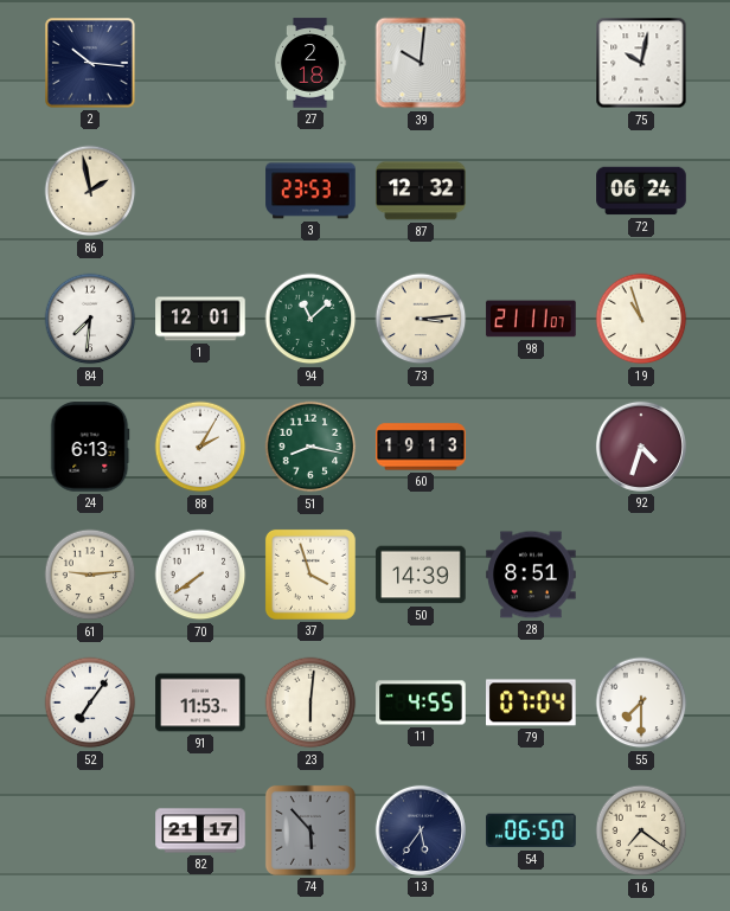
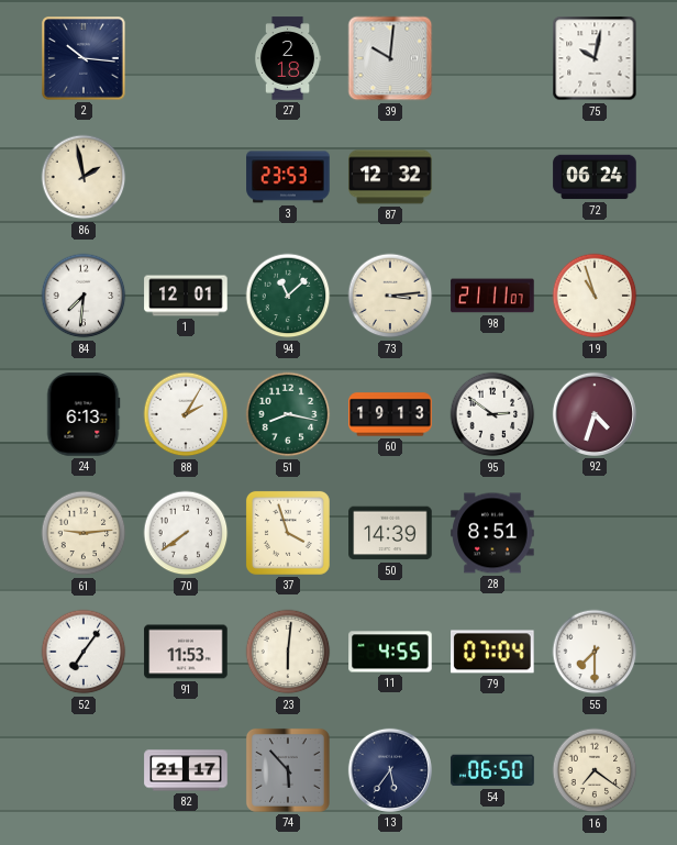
95: none -> 2:51
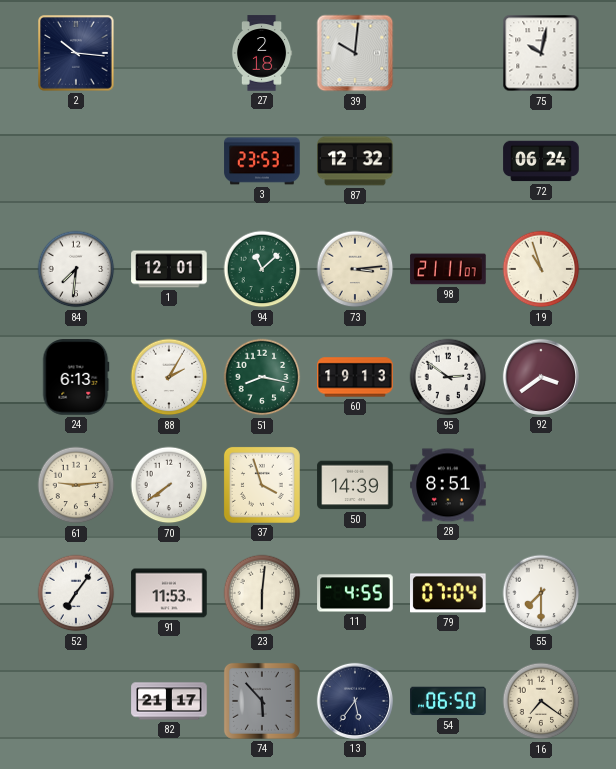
86: 1:58 -> none
92: 4:33 -> 3:39
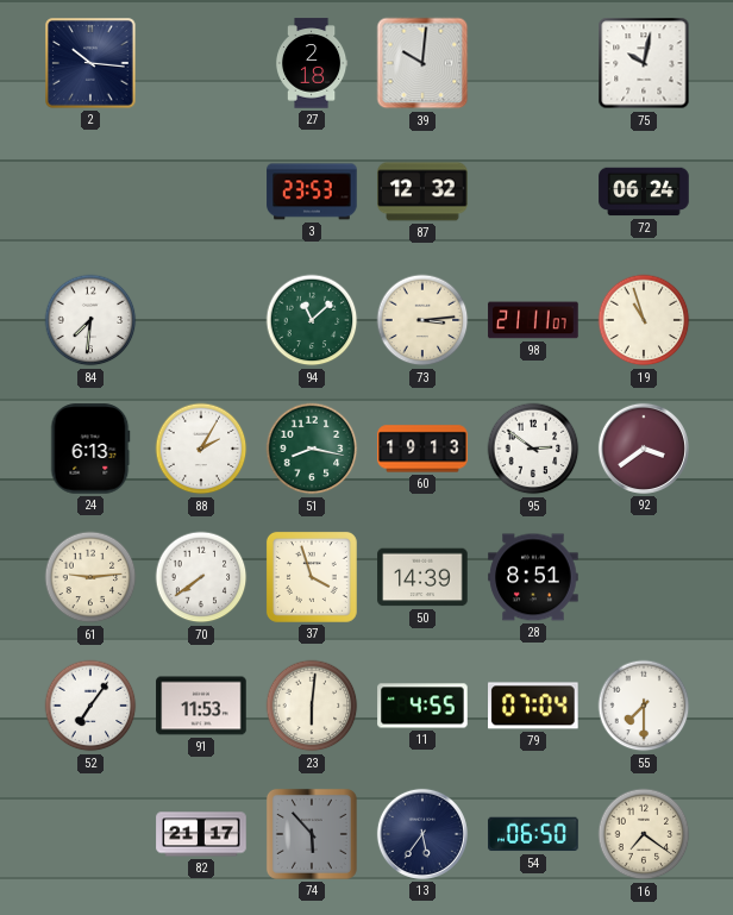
1: 12:01 -> none
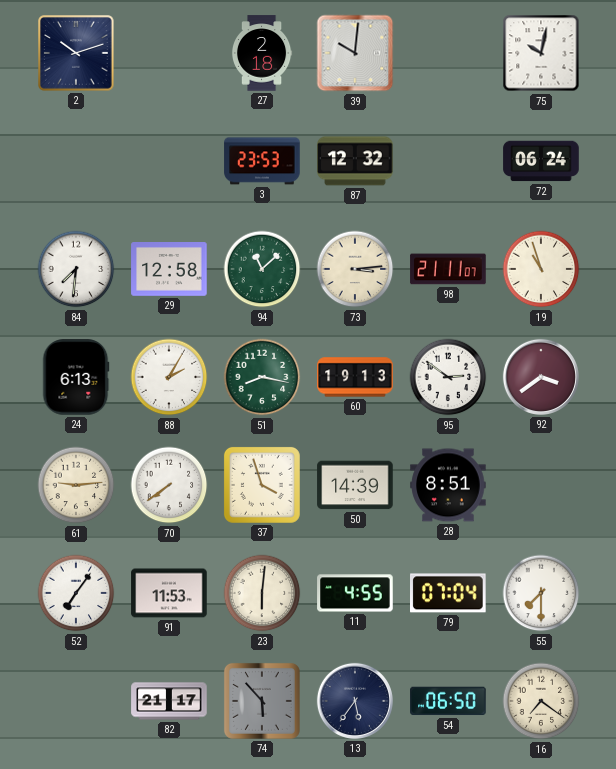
2: 10:16 -> 10:12
29: none -> 12:58
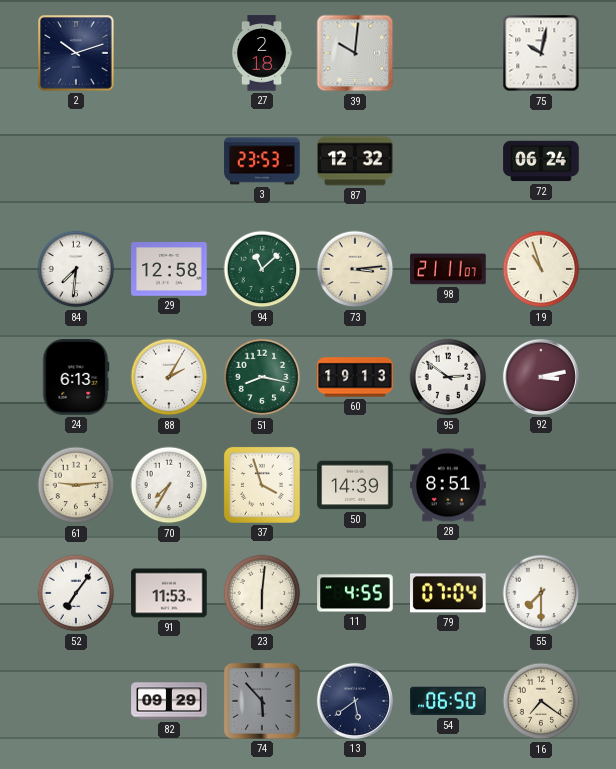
92: 3:39 -> 3:13
70: 7:39 -> 7:35
82: 21:17 -> 09:29
13: 5:36 -> 5:39
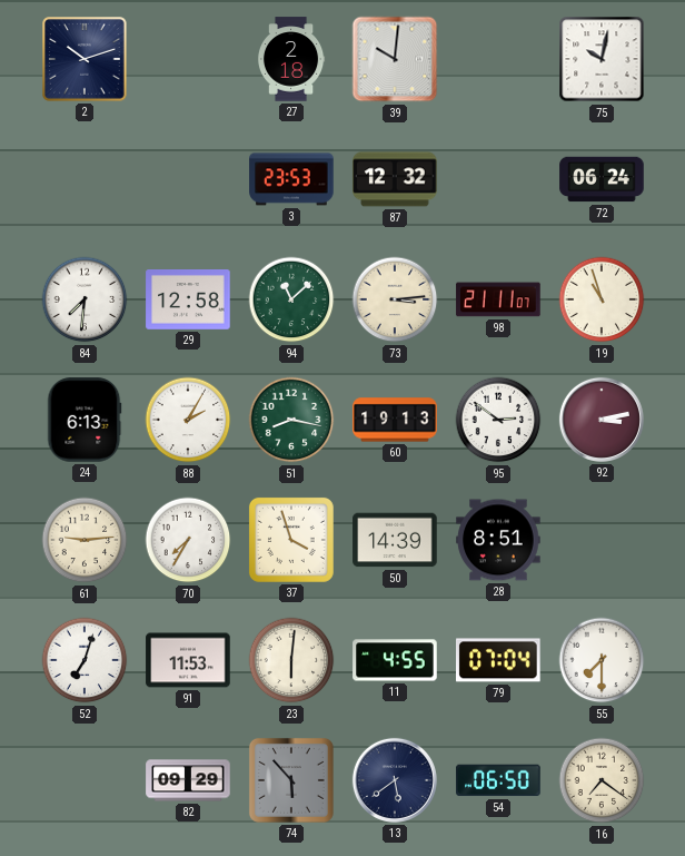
52: 7:06 -> 7:03
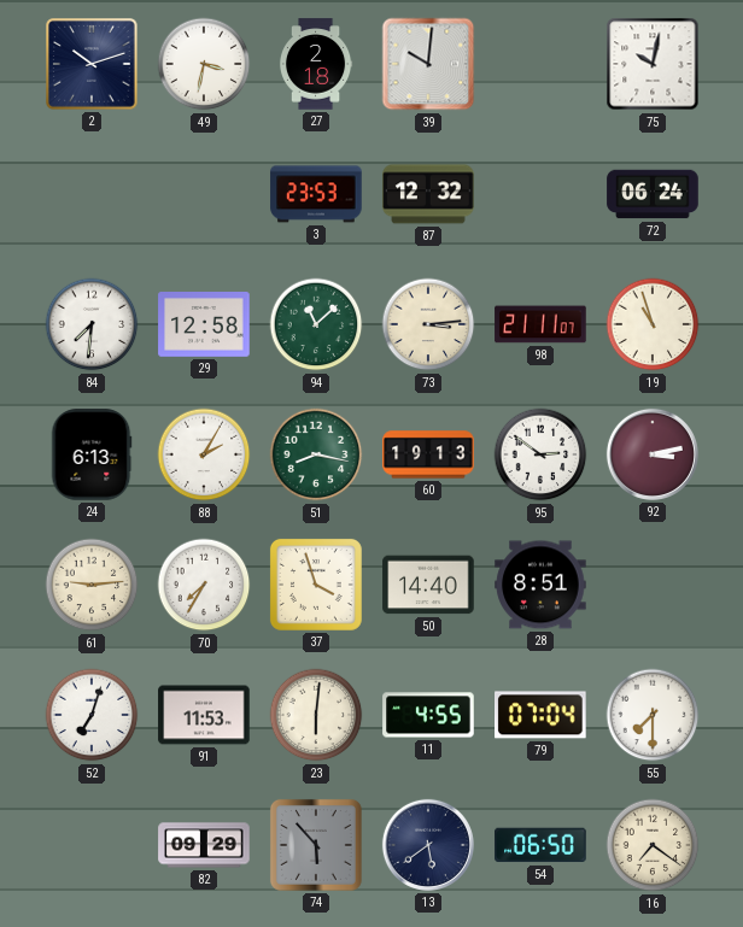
49: none -> 3:32
50: 14:39 -> 14:40
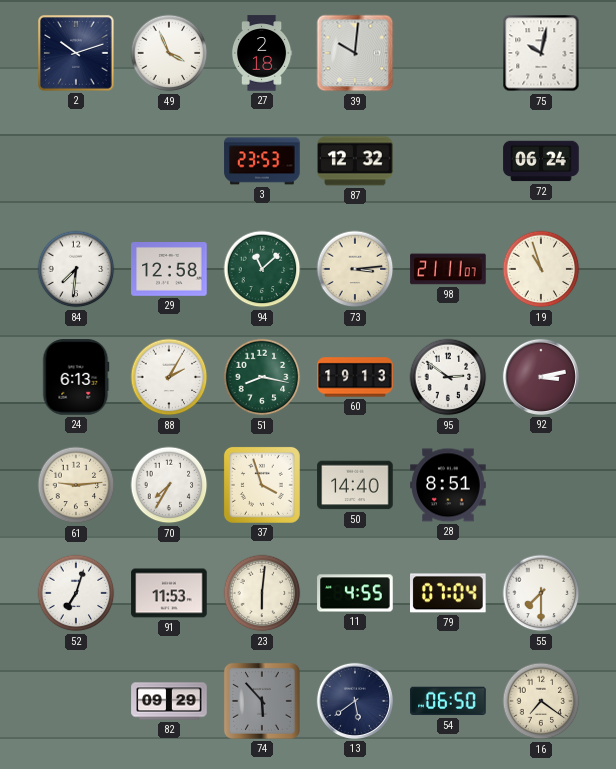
49: 3:32 -> 3:56
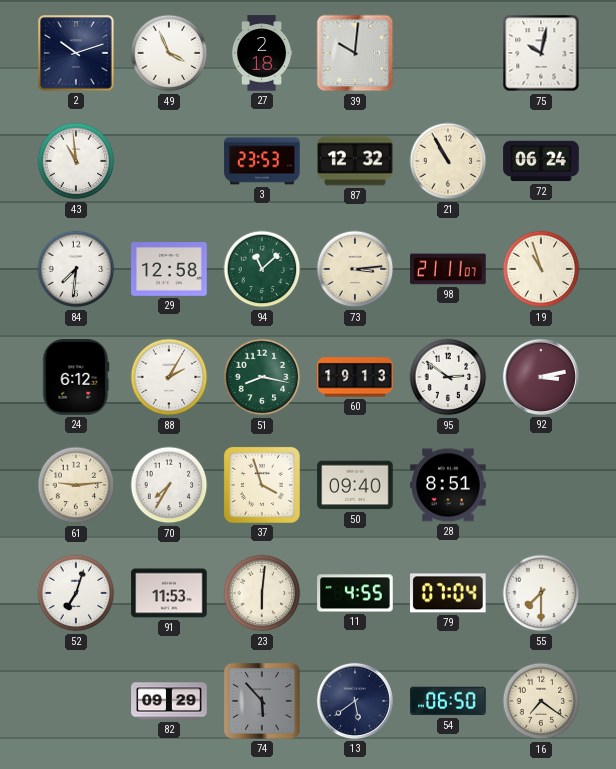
43: none -> 10:59
21: none -> 10:55
24: 6:13 -> 6:12
50: 14:40 -> 09:40
